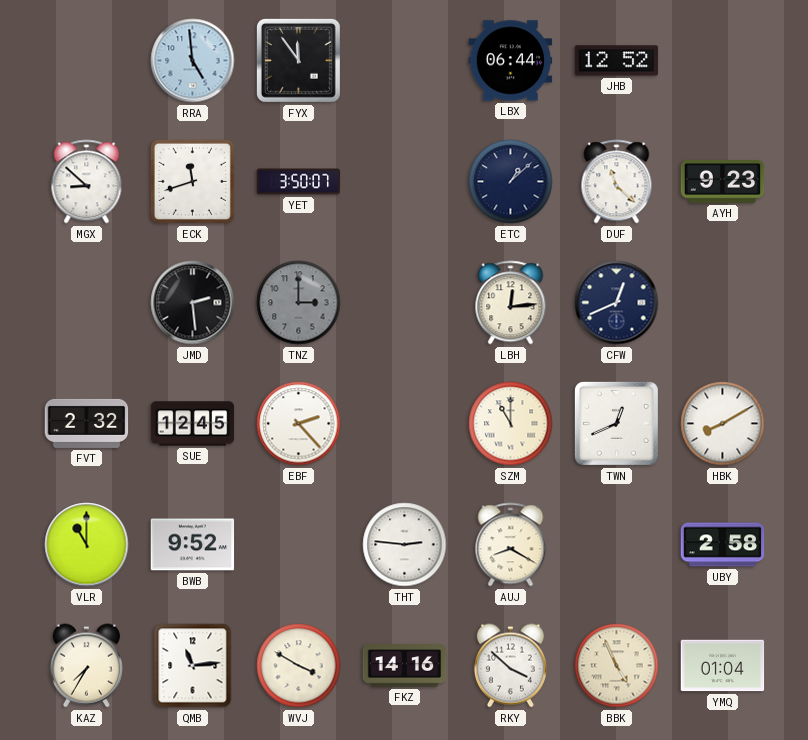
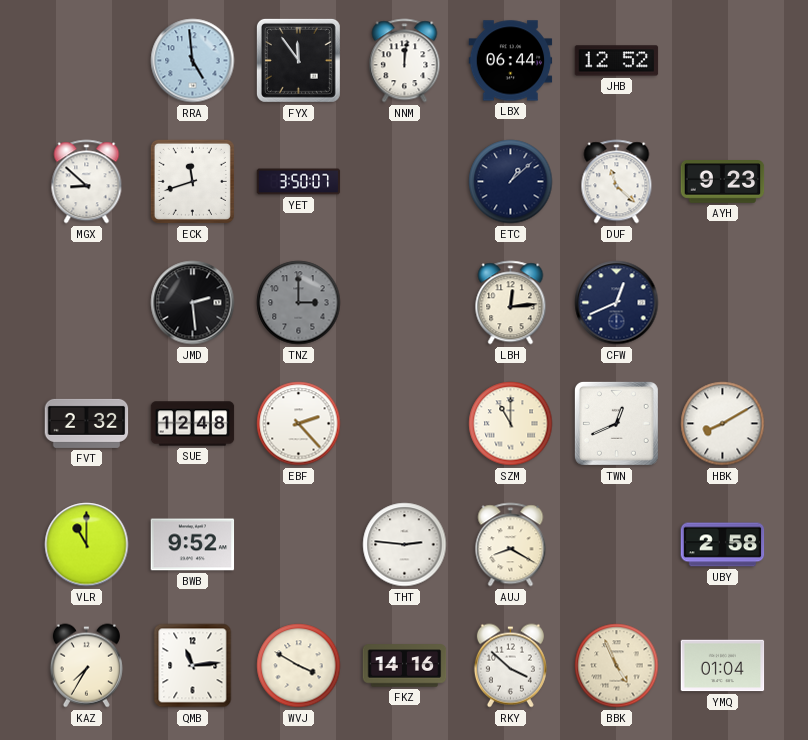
NNM: none -> 12:01
SUE: 12:45 -> 12:48
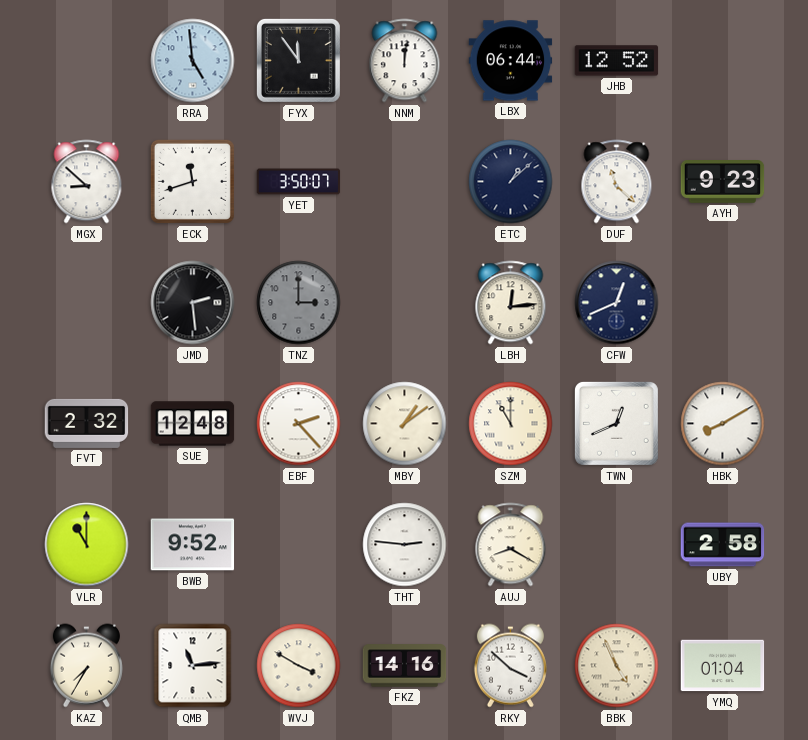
MBY: none -> 1:09
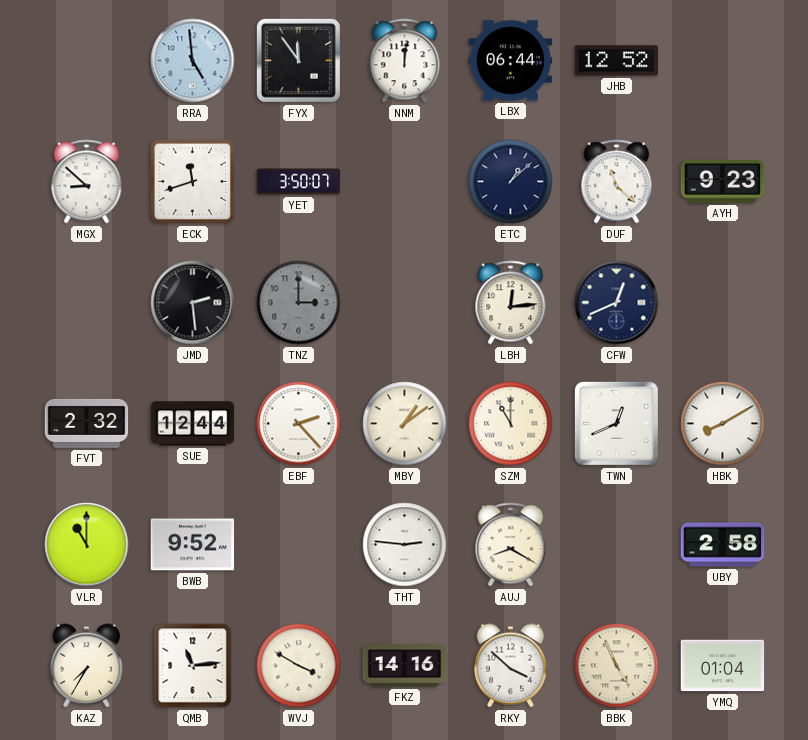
SUE: 12:48 -> 12:44
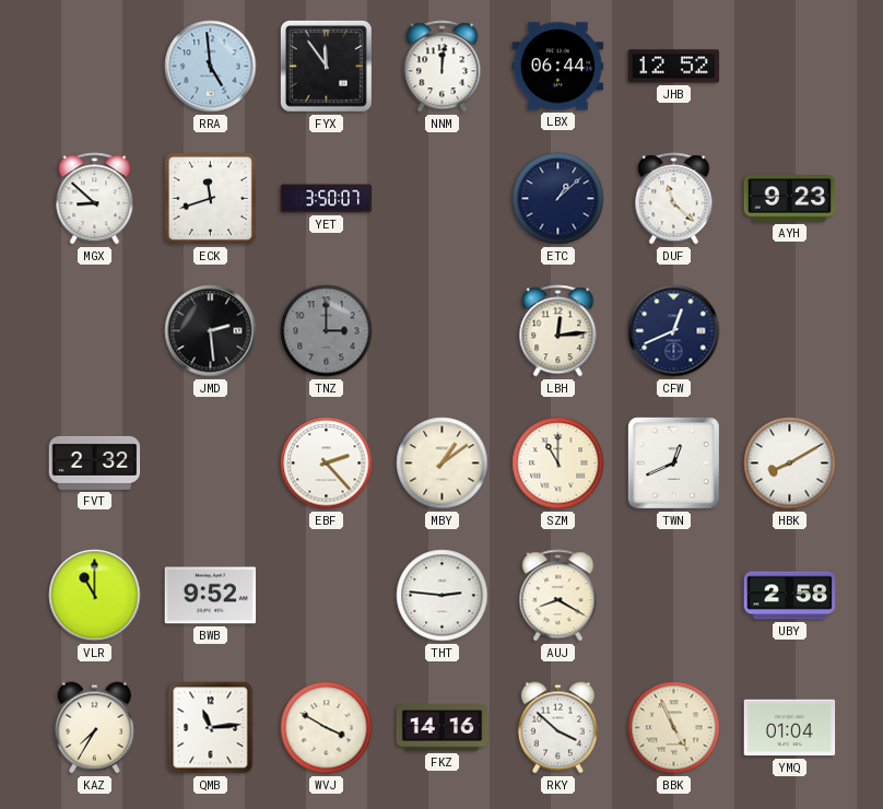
SUE: 12:44 -> none
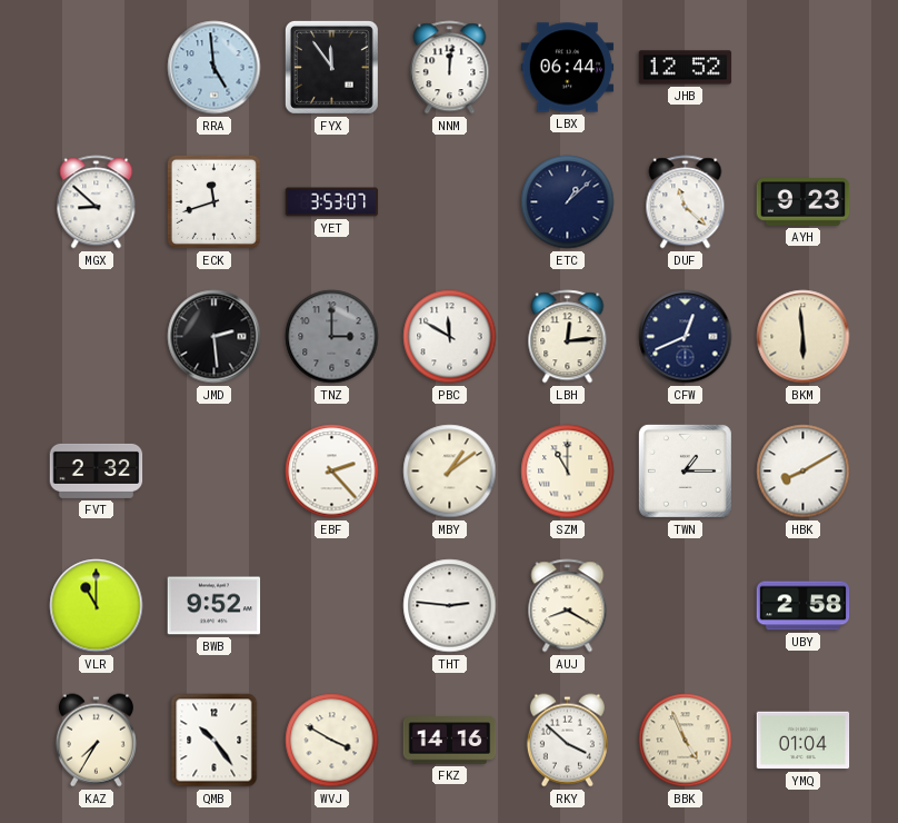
YET: 3:50 -> 3:53
PBC: none -> 11:50
BKM: none -> 5:59
TWN: 12:41 -> 1:15
QMB: 11:14 -> 10:24
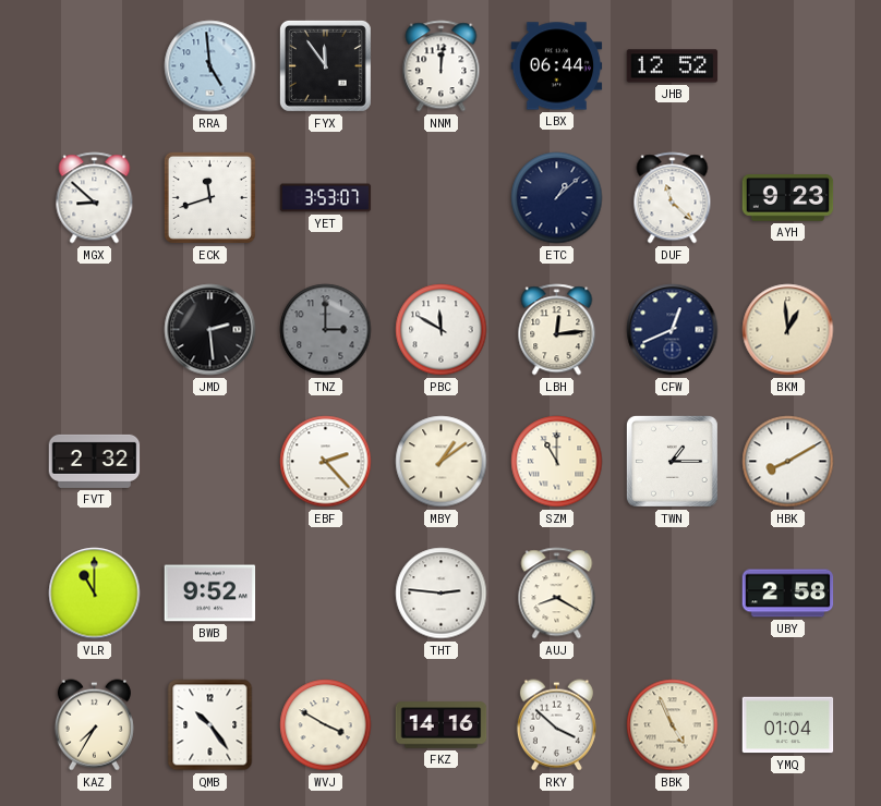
BKM: 5:59 -> 12:59
